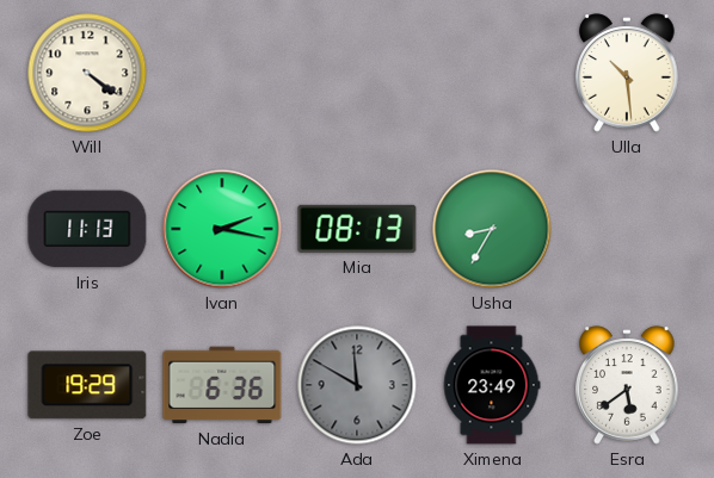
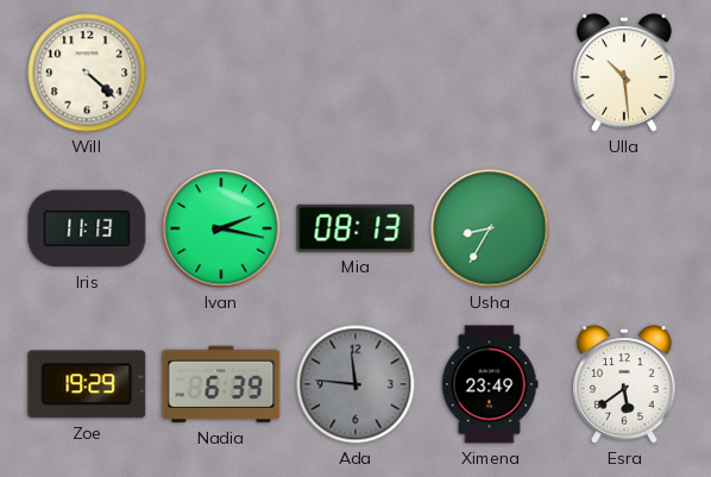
Will: 4:21 -> 4:22
Nadia: 6:36 -> 6:39
Ada: 11:50 -> 11:46
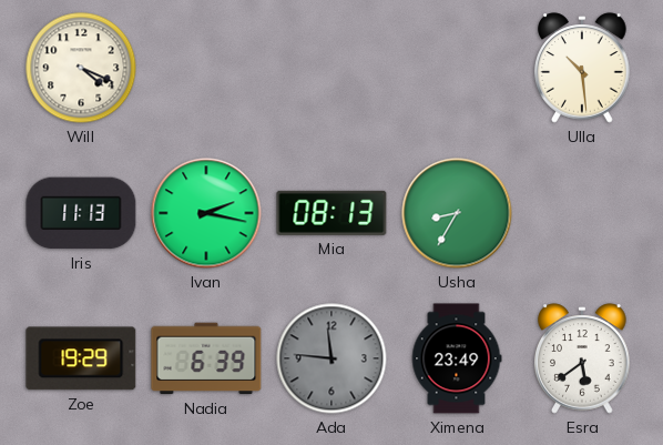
Will: 4:22 -> 4:19
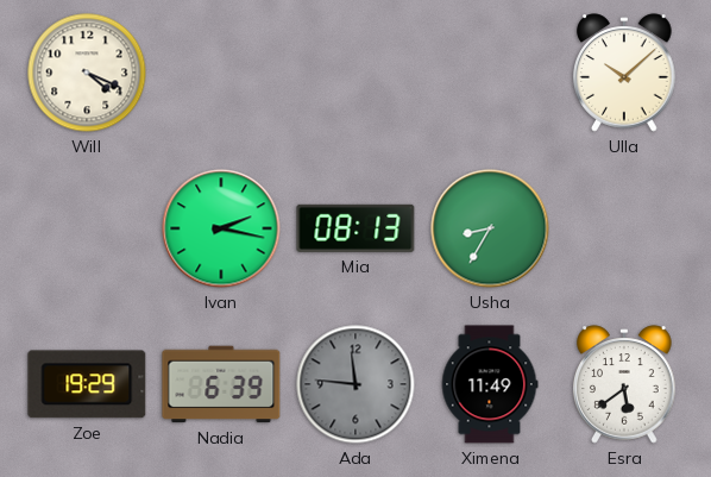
Ulla: 10:29 -> 10:08
Iris: 11:13 -> none
Ximena: 23:49 -> 11:49
